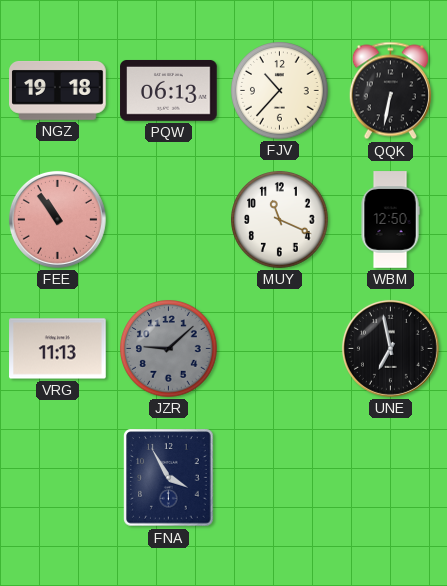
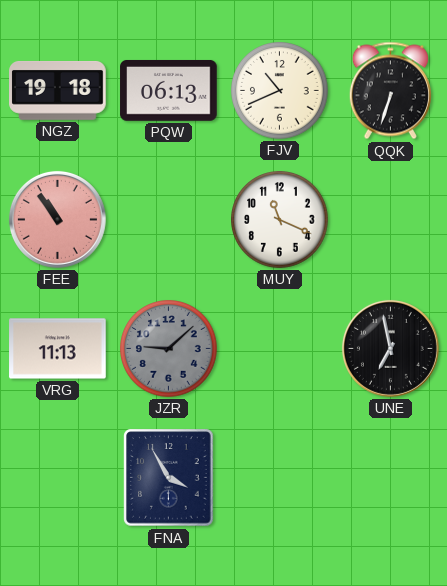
FJV: 10:37 -> 10:41
QQK: 6:32 -> 6:33
WBM: 12:50 -> none
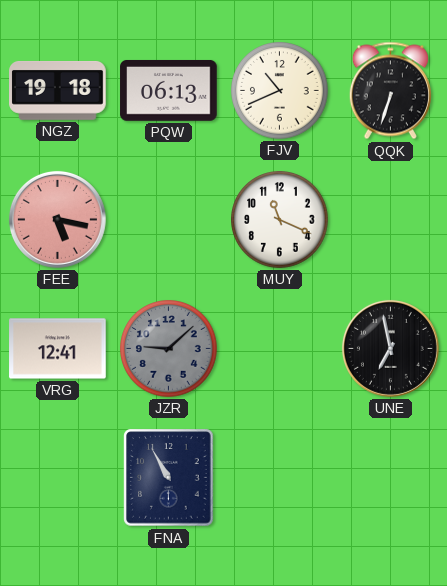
FEE: 10:54 -> 5:17
VRG: 11:13 -> 12:41
FNA: 3:55 -> 10:55
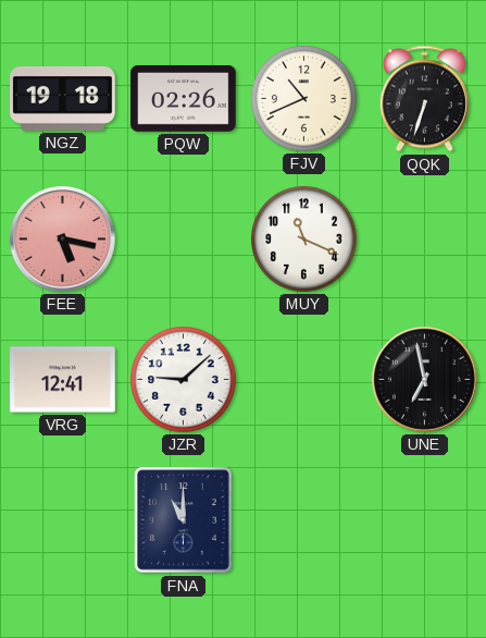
PQW: 06:13 -> 02:26
JZR dial: grey -> white
FNA: 10:55 -> 11:00
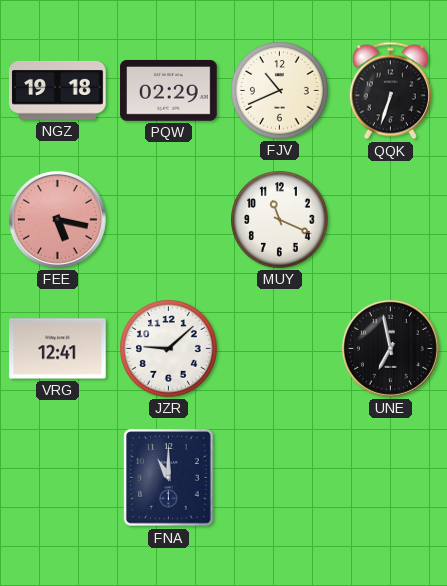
PQW: 02:26 -> 02:29
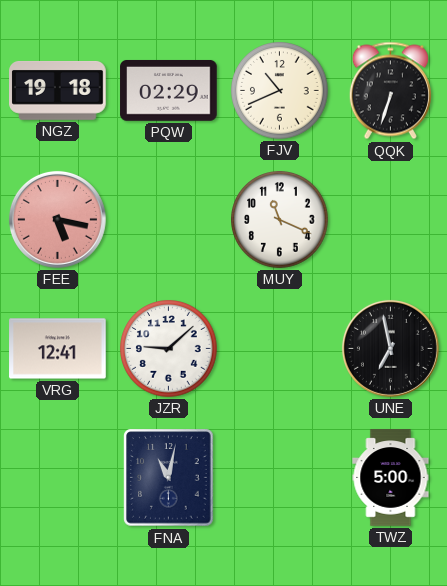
FNA: 11:00 -> 11:02
TWZ: none -> 5:00
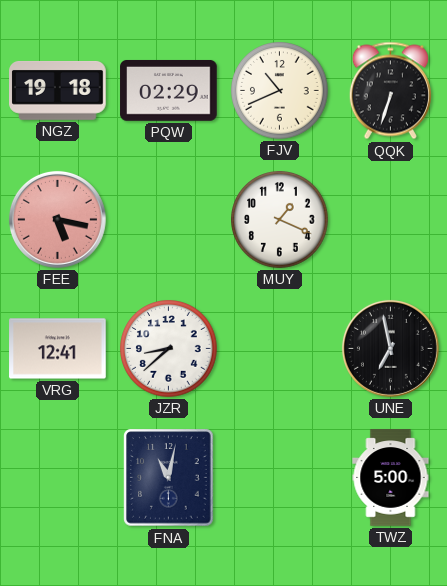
MUY: 11:19 -> 1:19
JZR: 9:08 -> 8:38
